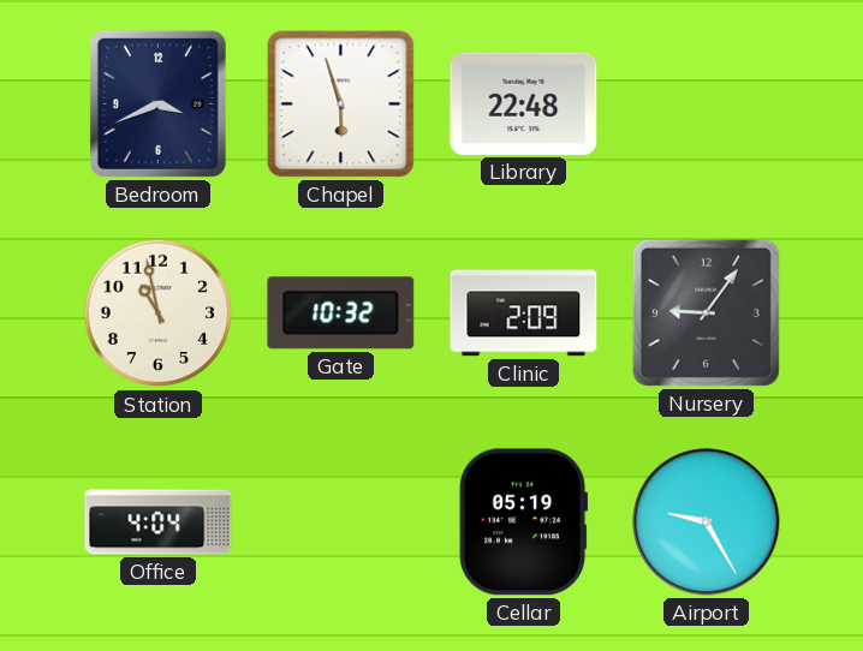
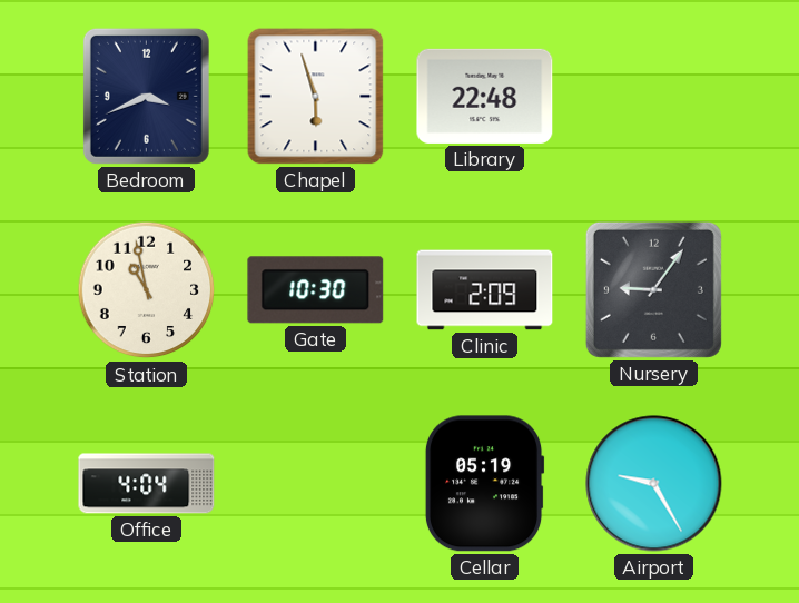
Gate: 10:32 -> 10:30
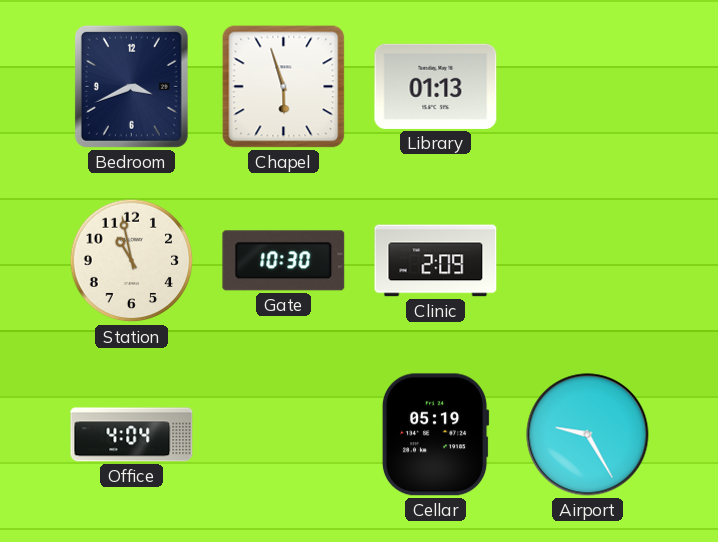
Library: 22:48 -> 01:13
Nursery: 9:06 -> none
